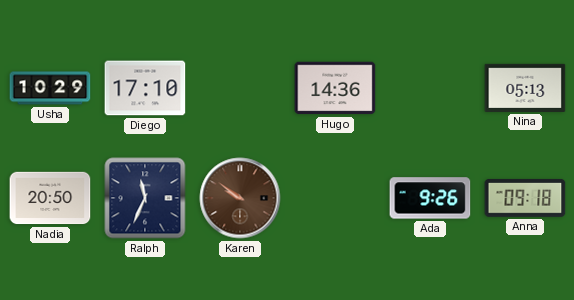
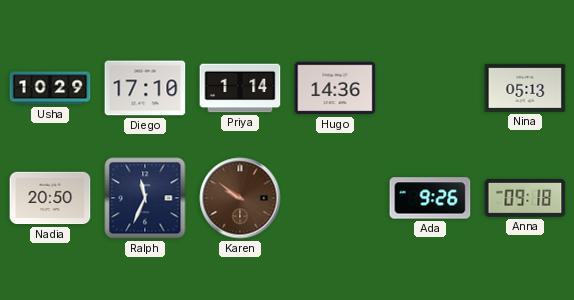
Priya: none -> 1:14
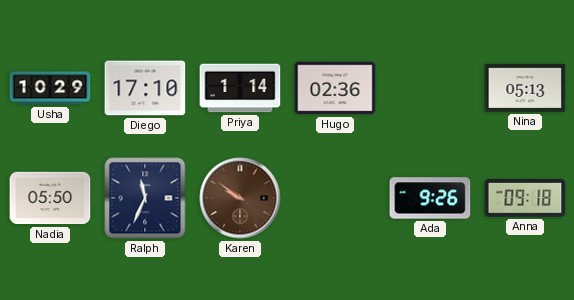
Hugo: 14:36 -> 02:36
Nadia: 20:50 -> 05:50
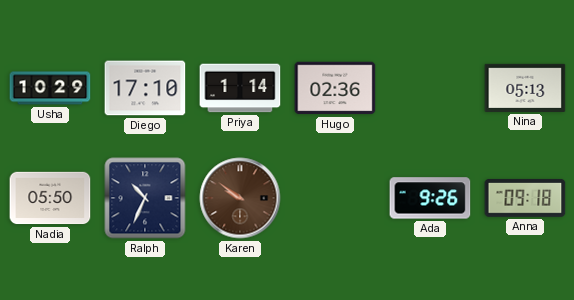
Ralph: 11:34 -> 10:34
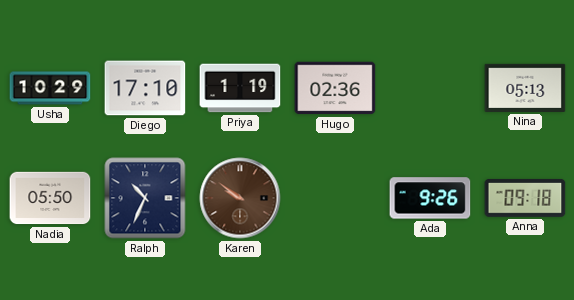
Priya: 1:14 -> 1:19
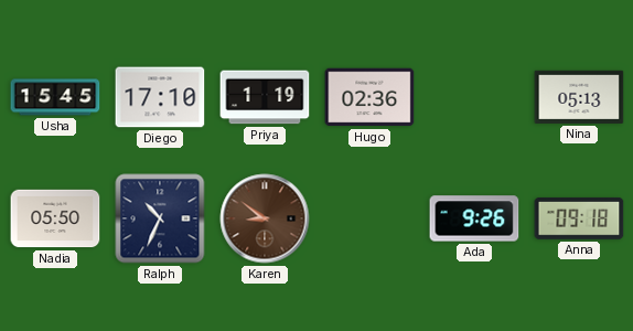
Usha: 10:29 -> 15:45
Karen: 9:51 -> 8:51
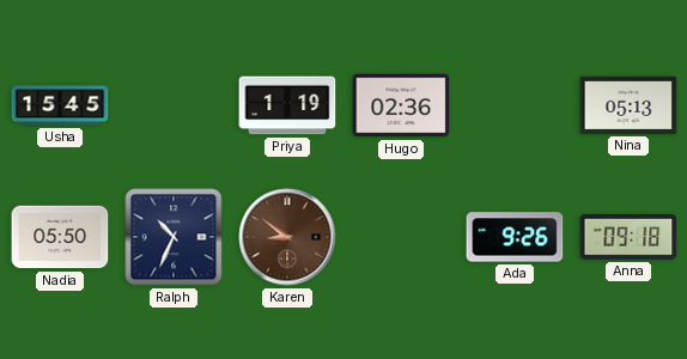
Diego: 17:10 -> none
